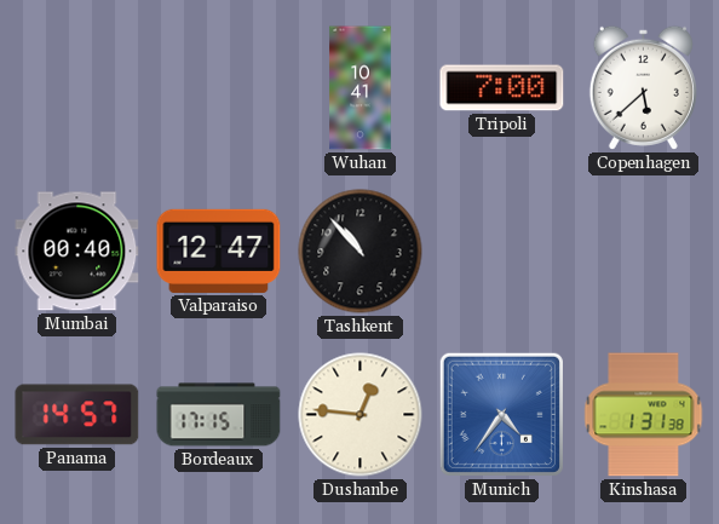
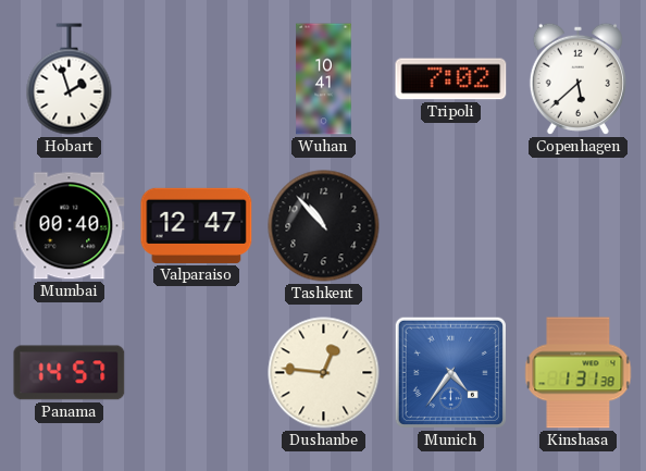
Hobart: none -> 1:57
Tripoli: 7:00 -> 7:02
Bordeaux: 17:15 -> none
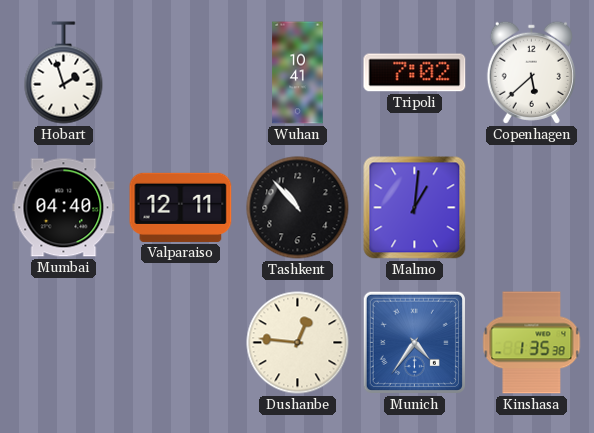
Mumbai: 00:40 -> 04:40
Valparaiso: 12:47 -> 12:11
Malmo: none -> 1:01
Panama: 14:57 -> none
Kinshasa: 1:31 -> 1:35
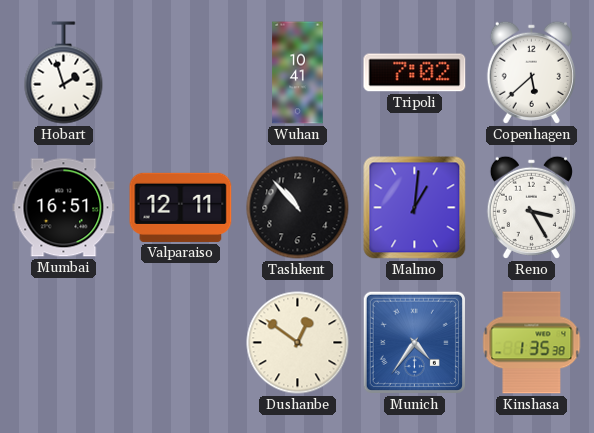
Mumbai: 04:40 -> 16:51
Reno: none -> 3:25
Dushanbe: 12:46 -> 12:51
